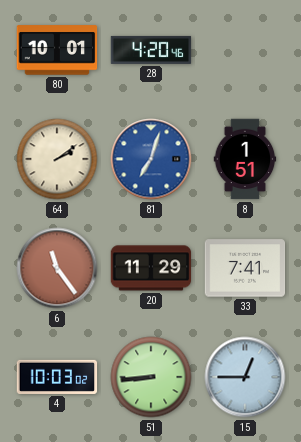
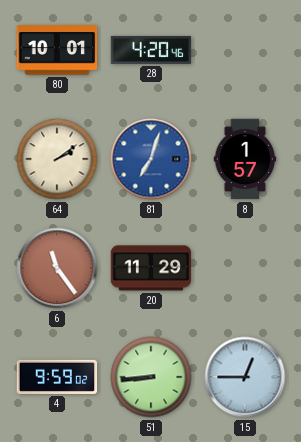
8: 1:51 -> 1:57
33: 7:41 -> none
4: 10:03 -> 9:59
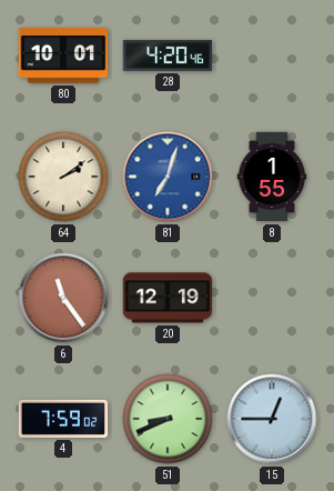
8: 1:57 -> 1:55
20: 11:29 -> 12:19
4: 9:59 -> 7:59
51: 8:44 -> 8:41
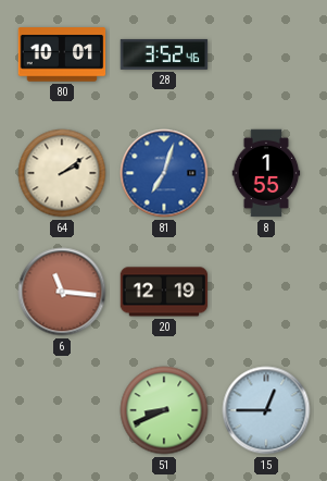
28: 4:20 -> 3:52
6: 11:24 -> 11:16
4: 7:59 -> none
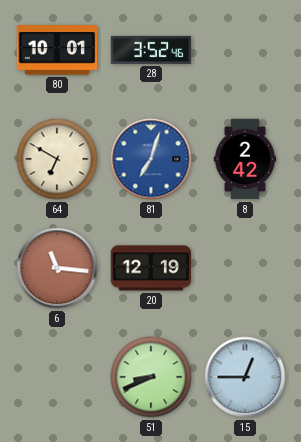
64: 2:09 -> 6:50
8: 1:55 -> 2:42
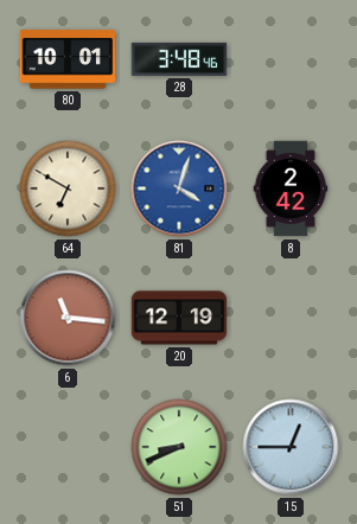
28: 3:52 -> 3:48
81: 7:03 -> 4:03
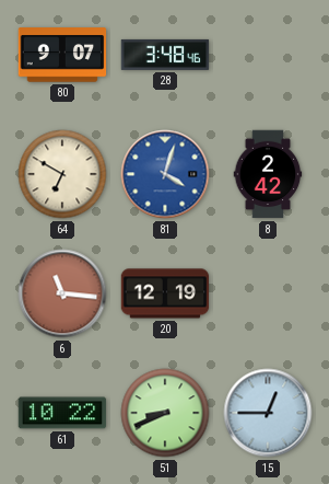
80: 10:01 -> 9:07
61: none -> 10:22
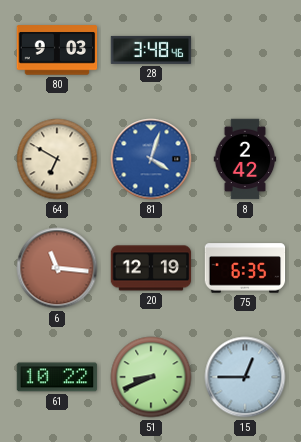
80: 9:07 -> 9:03
75: none -> 6:35
